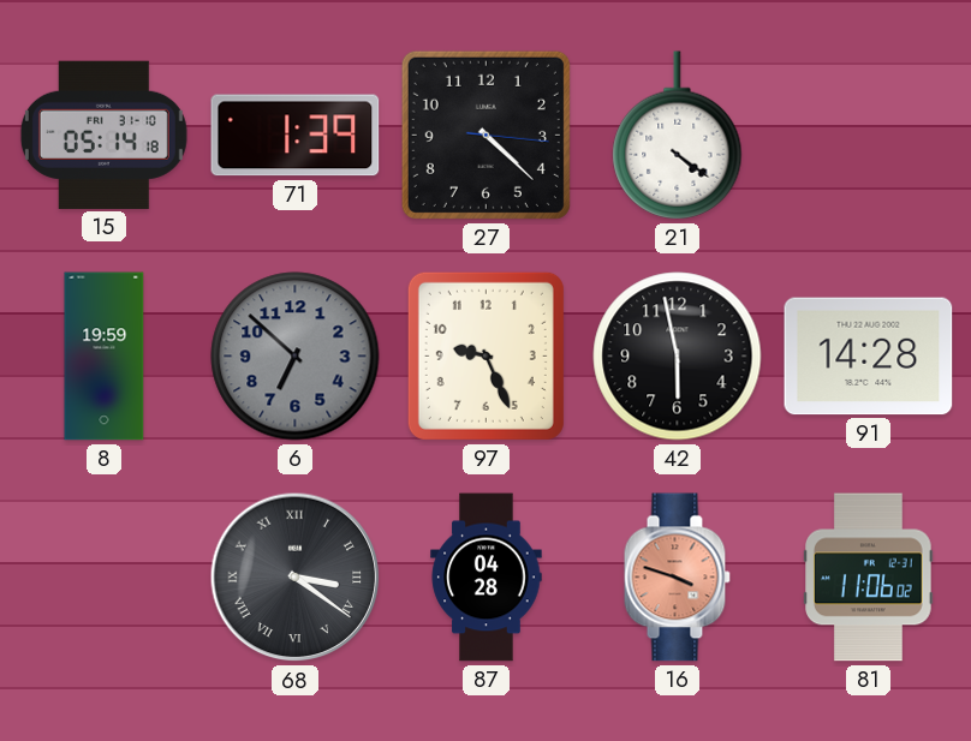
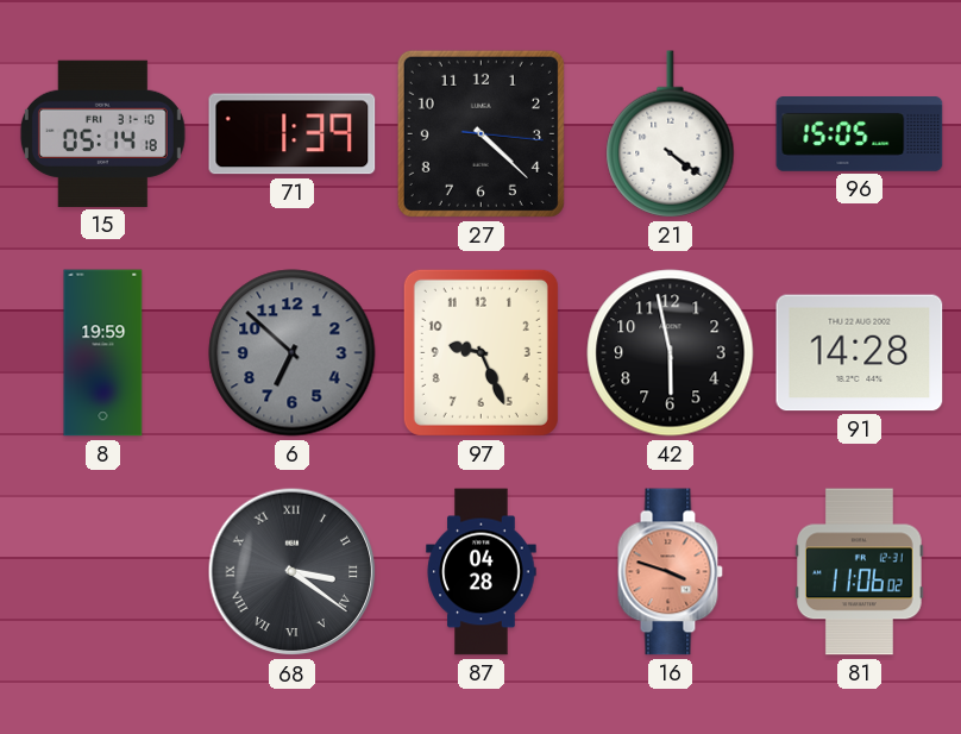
96: none -> 15:05
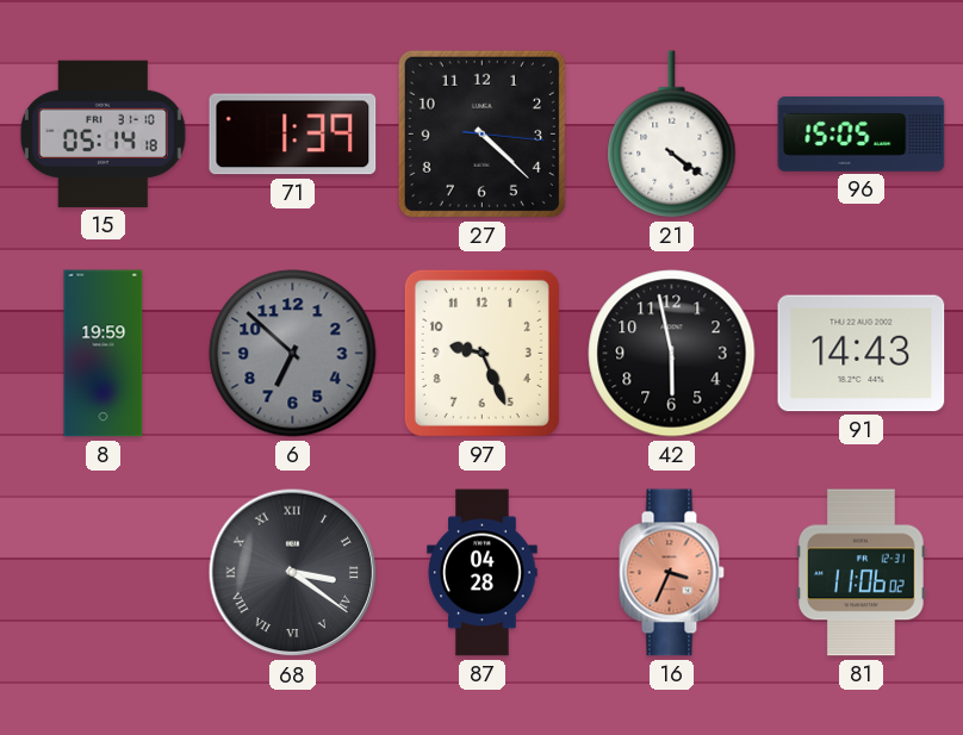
91: 14:28 -> 14:43
16: 3:48 -> 3:34
